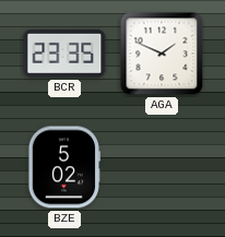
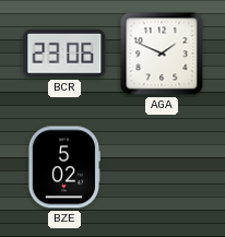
BCR: 23:35 -> 23:06
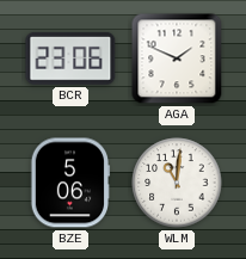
BZE: 5:02 -> 5:06
WLM: none -> 11:01
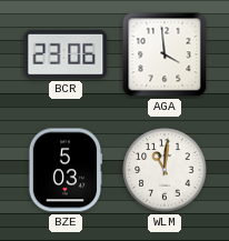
AGA: 1:49 -> 3:59
BZE: 5:06 -> 5:03
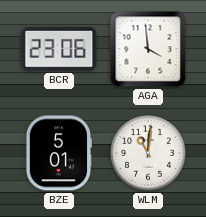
BZE: 5:03 -> 5:01
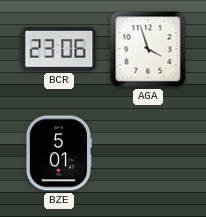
AGA: 3:59 -> 3:57
WLM: 11:01 -> none
